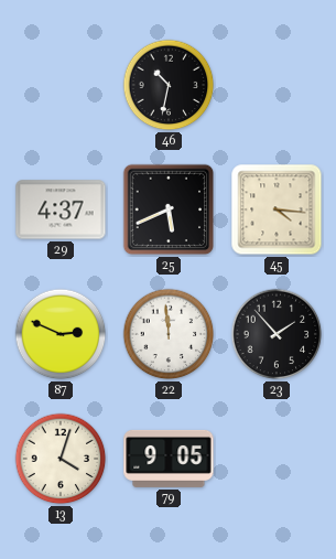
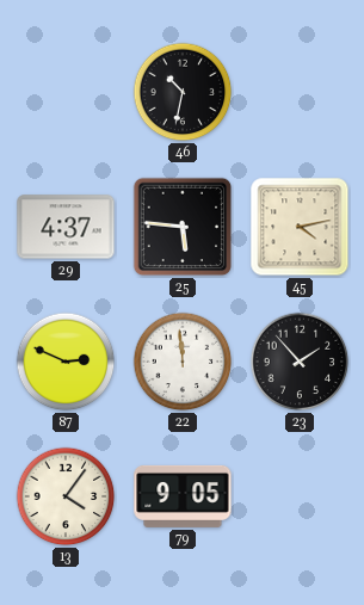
25: 5:41 -> 5:46
45: 4:16 -> 4:13
13: 4:03 -> 4:06
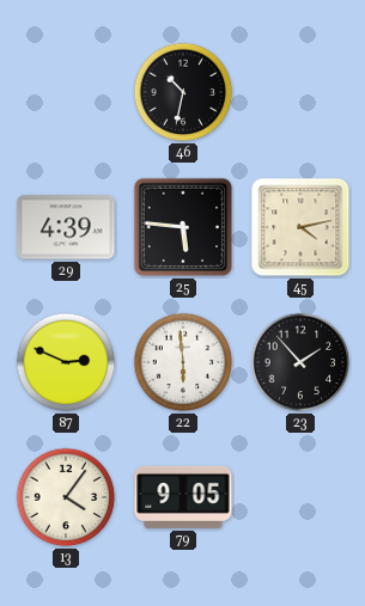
29: 4:37 -> 4:39
22: 11:59 -> 5:59
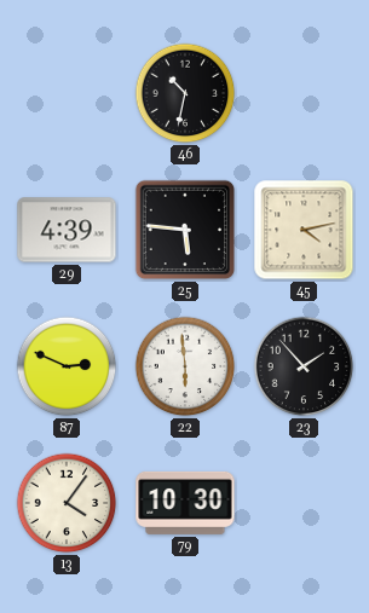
79: 9:05 -> 10:30
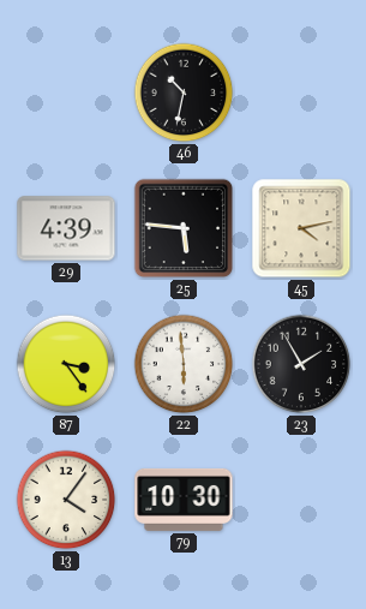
87: 2:49 -> 3:24
23: 1:53 -> 1:55
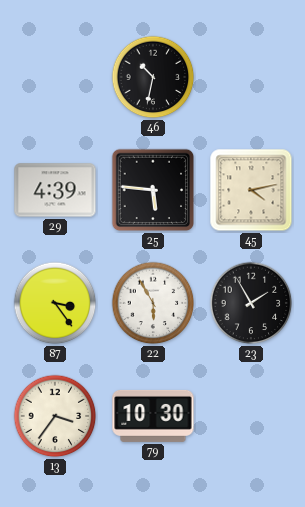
22: 5:59 -> 5:55
13: 4:06 -> 3:36
